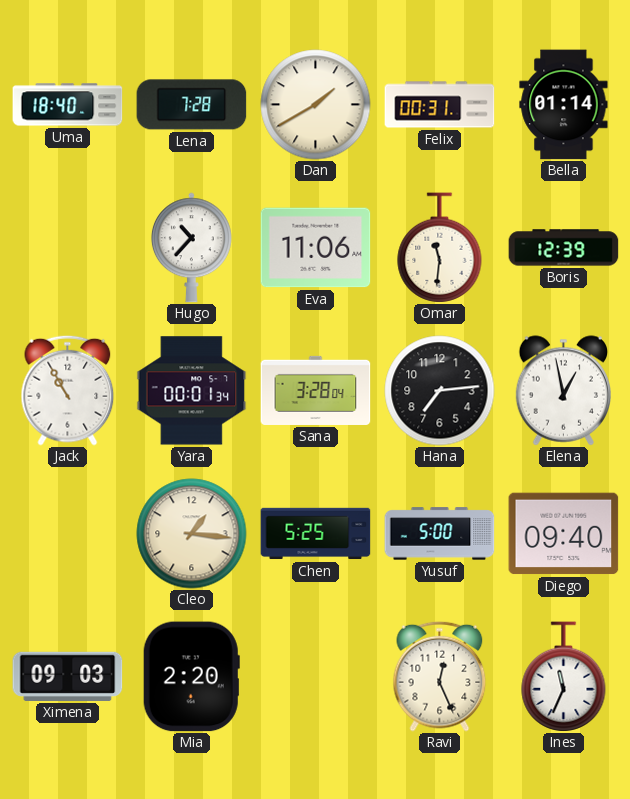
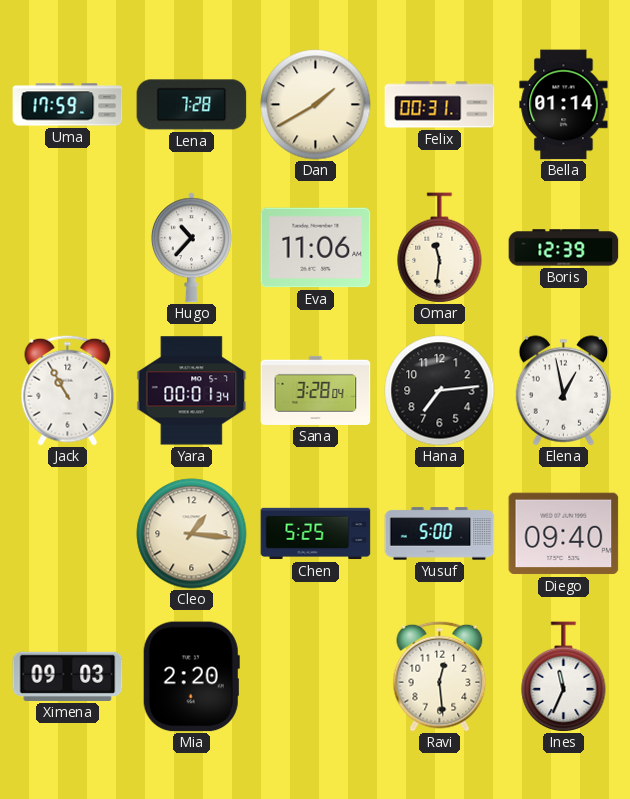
Uma: 18:40 -> 17:59
Ravi: 12:26 -> 12:29
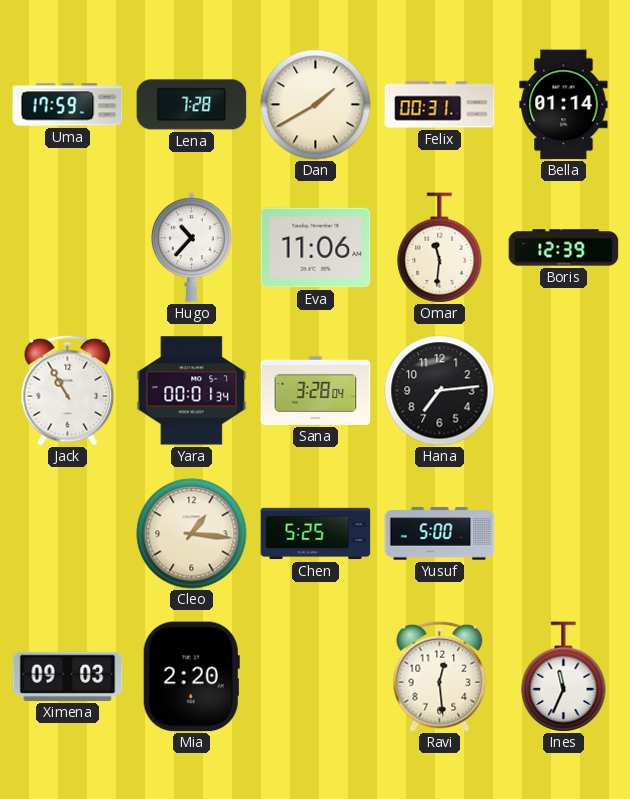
Elena: 12:58 -> none
Diego: 09:40 -> none
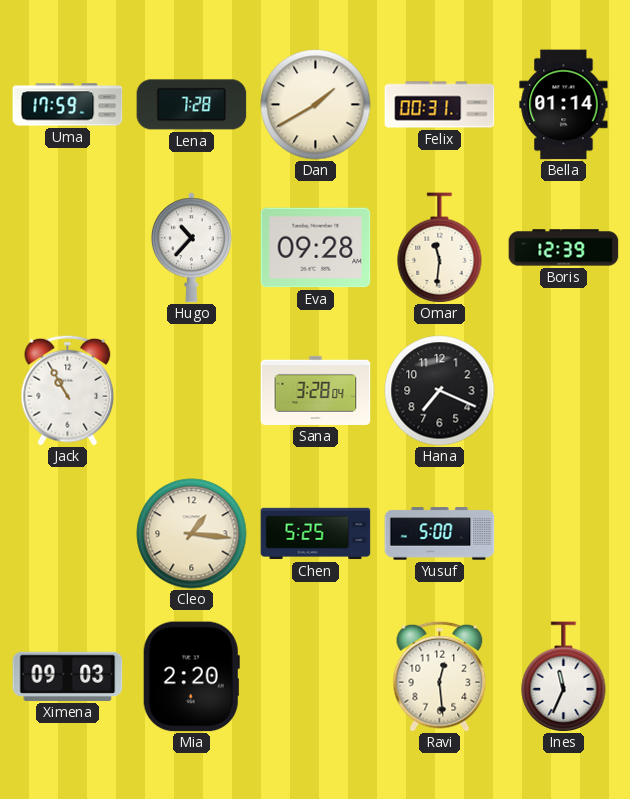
Eva: 11:06 -> 09:28
Yara: 00:01 -> none
Hana: 7:14 -> 7:19
